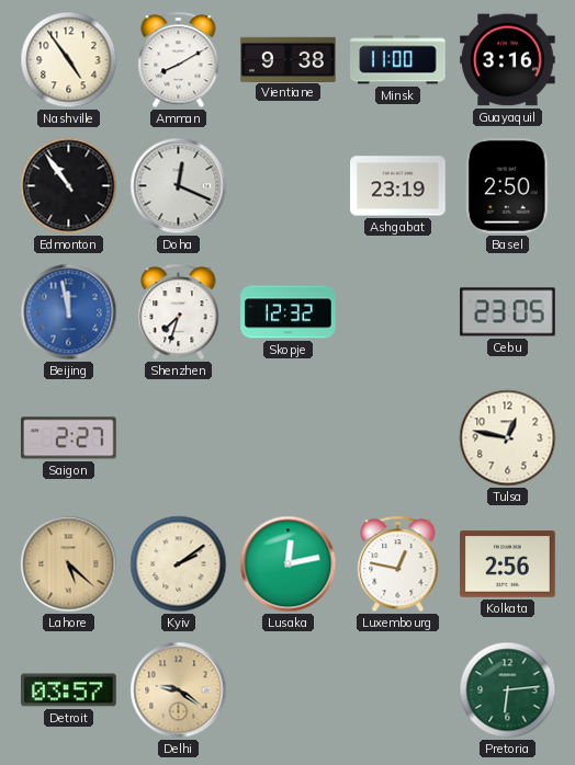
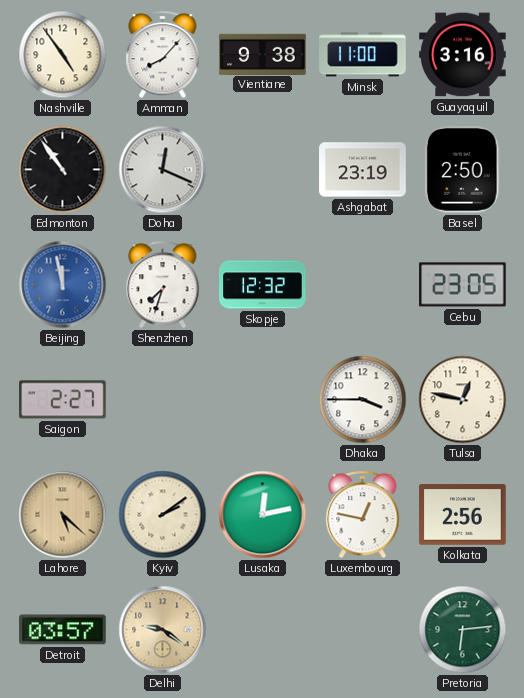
Amman: 8:10 -> 8:07
Dhaka: none -> 3:45
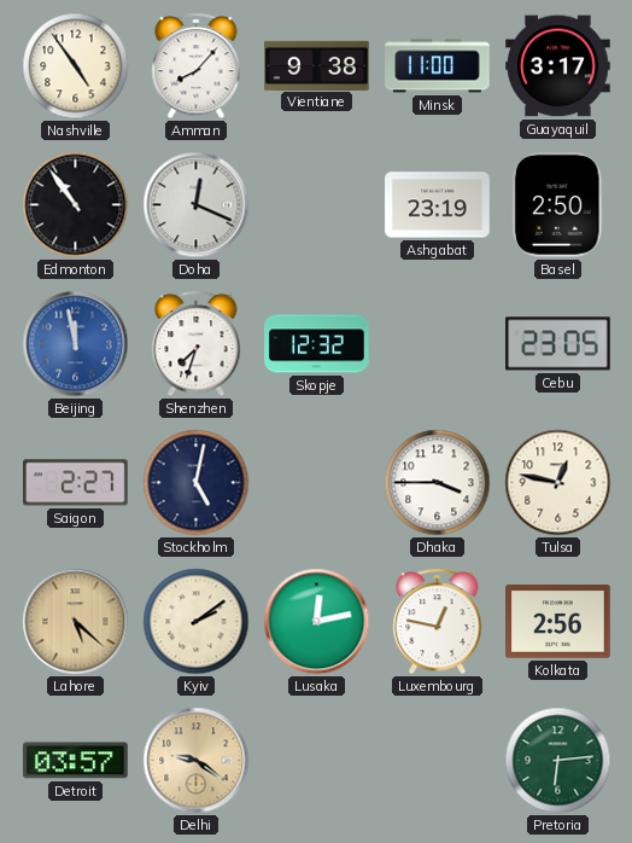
Guayaquil: 3:16 -> 3:17
Stockholm: none -> 5:02
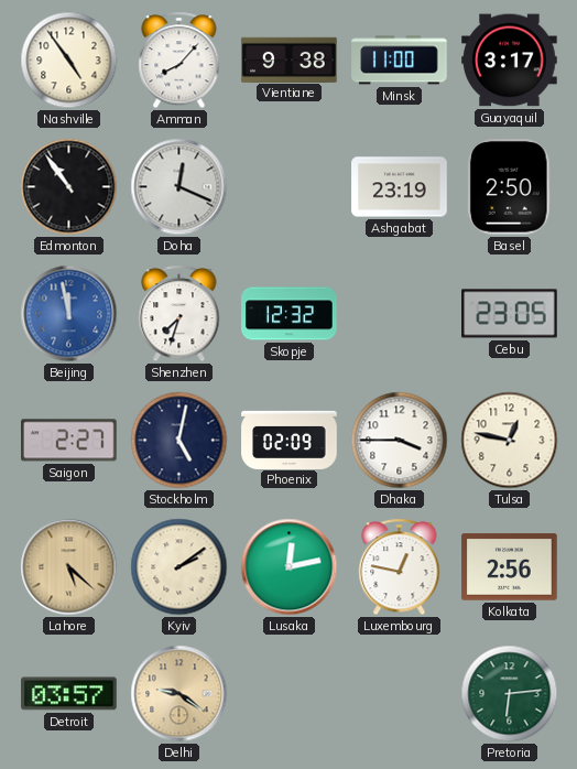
Phoenix: none -> 02:09
